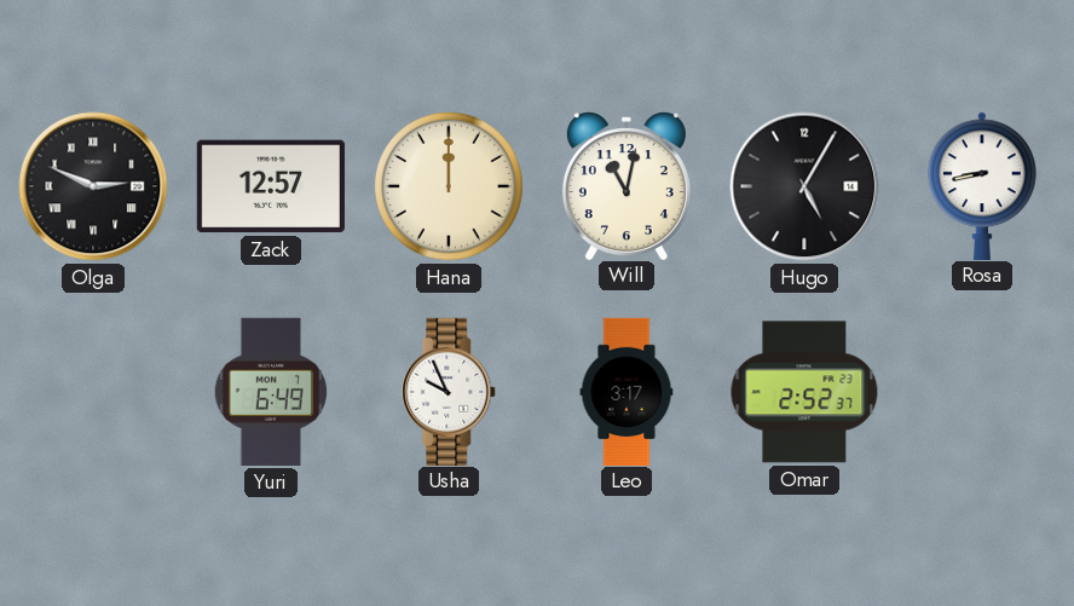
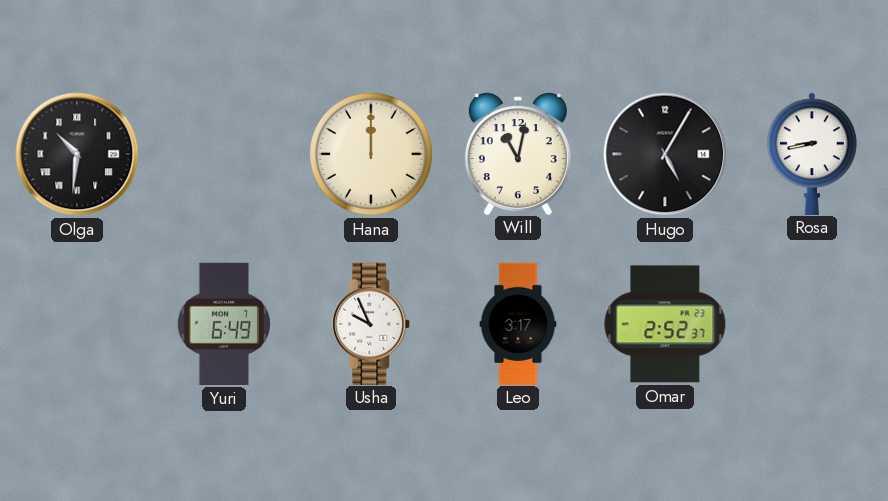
Olga: 2:49 -> 10:31
Zack: 12:57 -> none
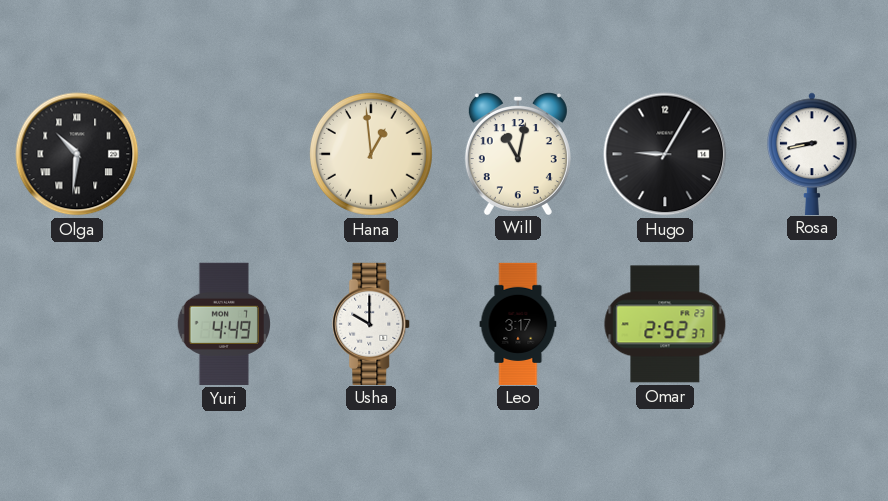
Hana: 12:00 -> 12:59
Hugo: 5:05 -> 9:05
Yuri: 6:49 -> 4:49
Usha: 9:56 -> 10:00
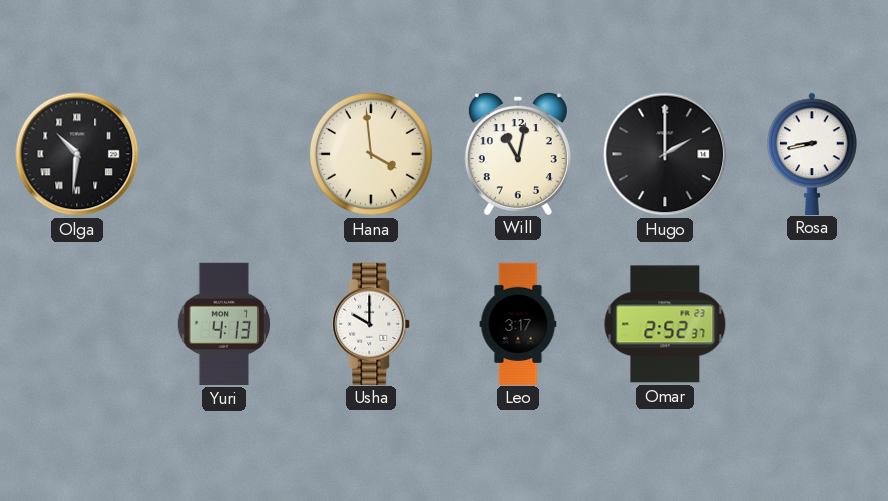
Hana: 12:59 -> 3:59
Hugo: 9:05 -> 2:00
Yuri: 4:49 -> 4:13
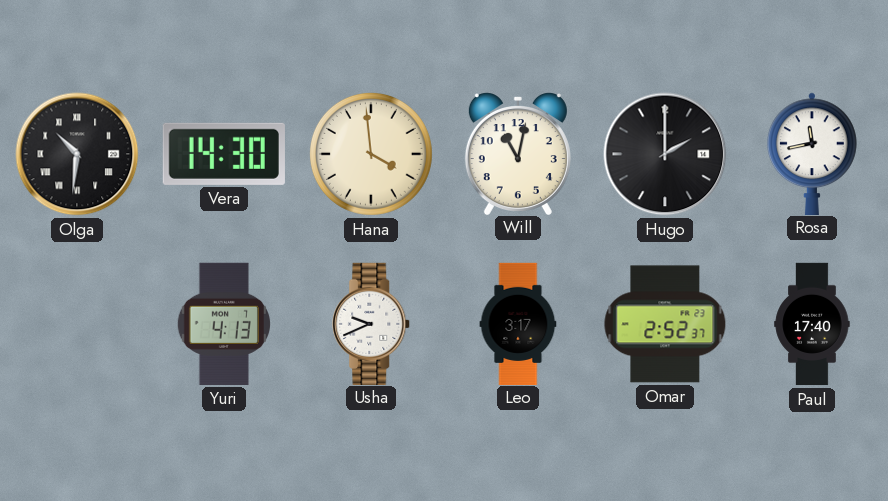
Vera: none -> 14:30
Rosa: 8:43 -> 11:43
Usha: 10:00 -> 9:41
Paul: none -> 17:40
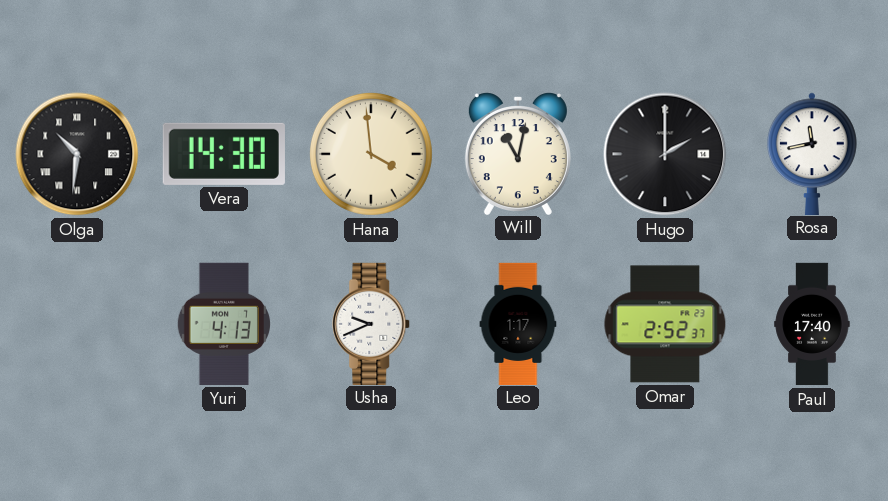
Leo: 3:17 -> 1:17
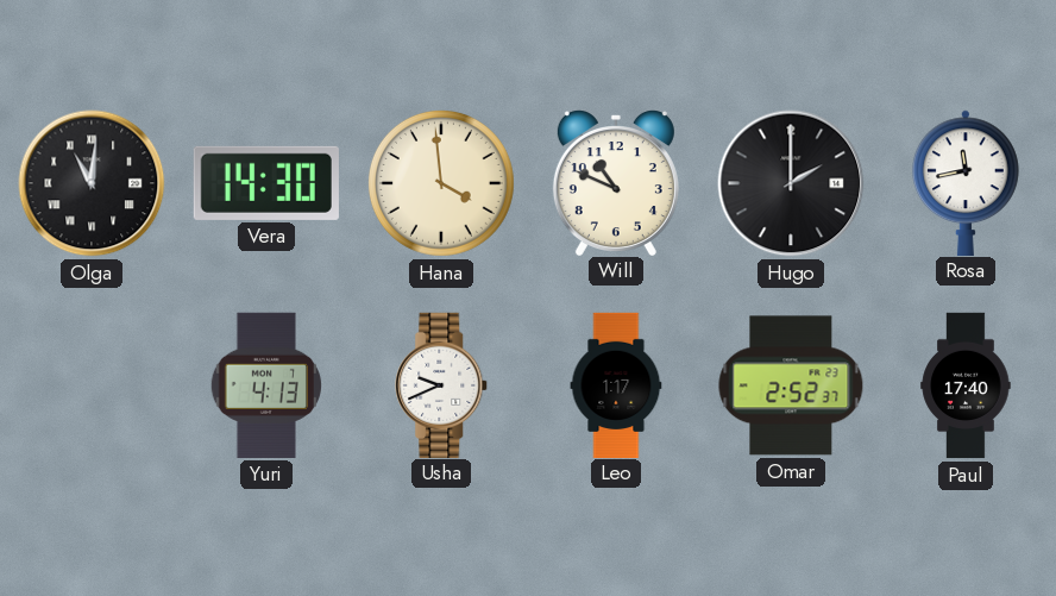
Olga: 10:31 -> 11:01
Will: 11:02 -> 10:49
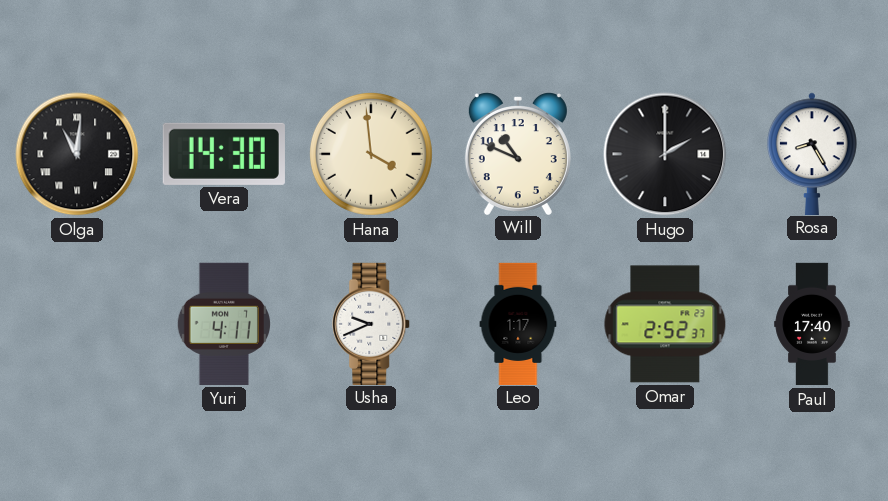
Rosa: 11:43 -> 8:25
Yuri: 4:13 -> 4:11
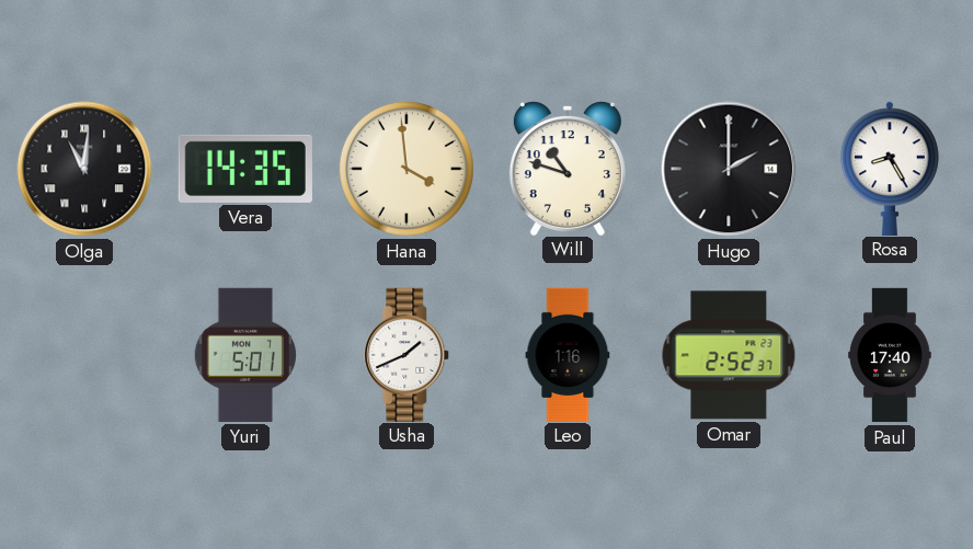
Vera: 14:30 -> 14:35
Will: 10:49 -> 10:48
Yuri: 4:11 -> 5:01
Usha: 9:41 -> 1:41
Leo: 1:17 -> 1:16
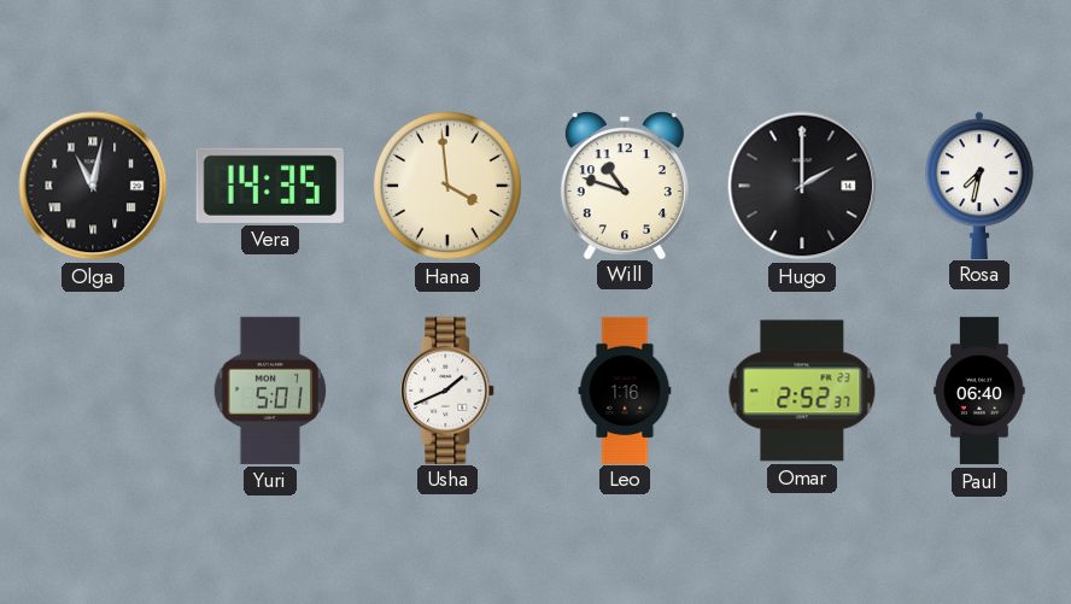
Olga: 11:01 -> 11:02
Rosa: 8:25 -> 7:32
Paul: 17:40 -> 06:40
